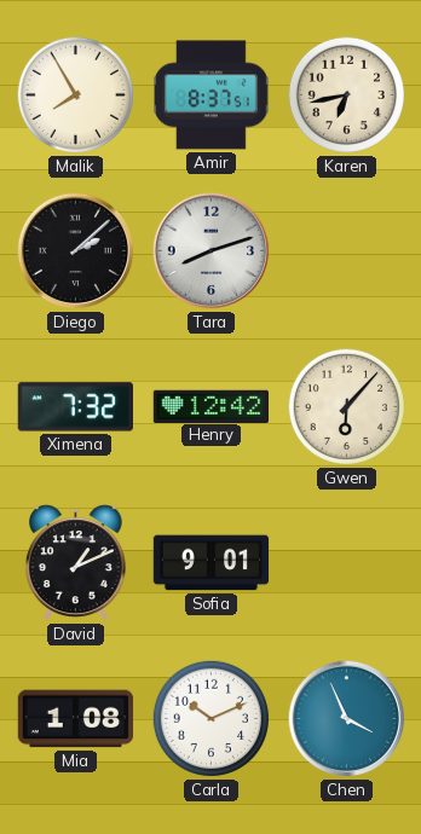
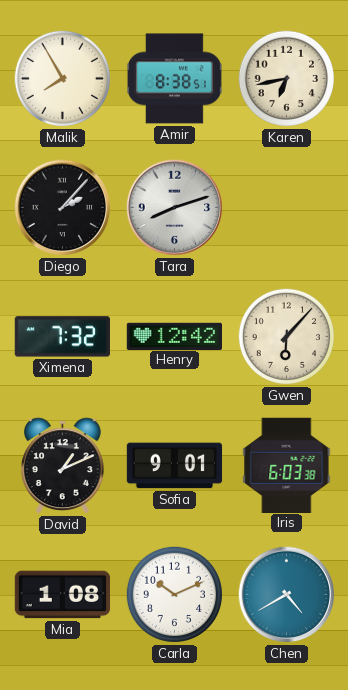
Amir: 8:37 -> 8:38
Diego: 2:08 -> 2:07
Iris: none -> 6:03
Chen: 3:56 -> 4:40
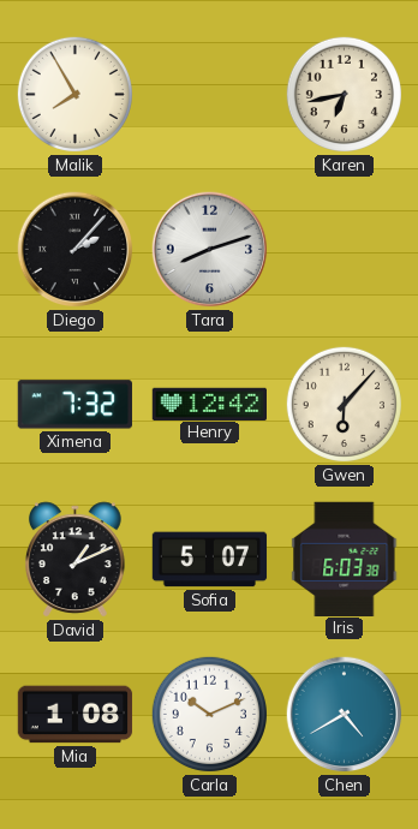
Amir: 8:38 -> none
Sofia: 9:01 -> 5:07
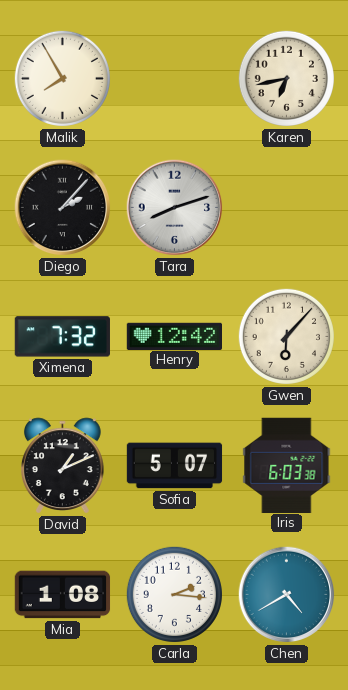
Carla: 10:11 -> 2:16
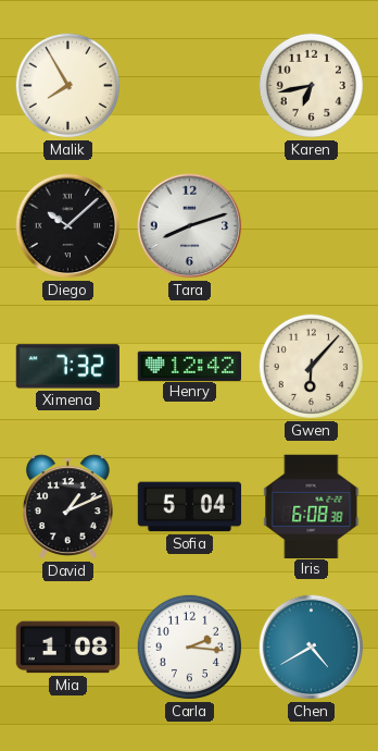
Diego: 2:07 -> 10:08
Sofia: 5:07 -> 5:04
Iris: 6:03 -> 6:08
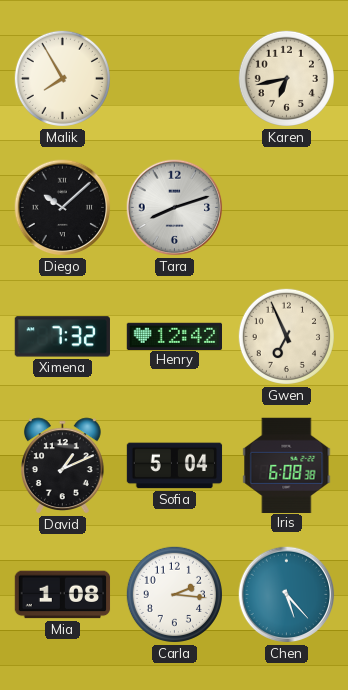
Gwen: 6:07 -> 6:56
Chen: 4:40 -> 5:23
